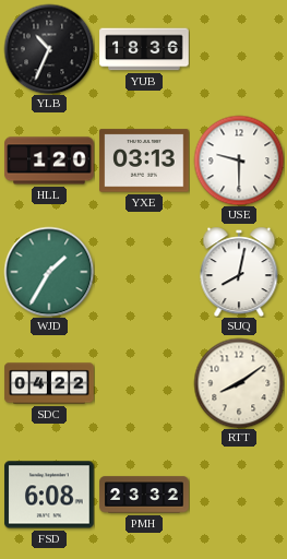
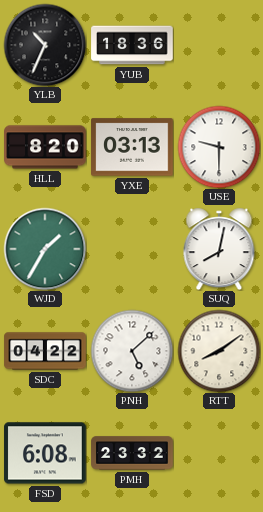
HLL: 1:20 -> 8:20
PNH: none -> 5:08
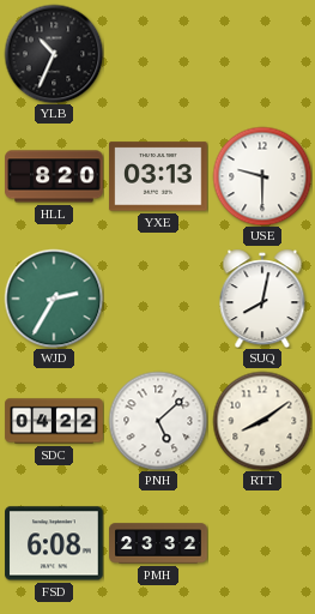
YUB: 18:36 -> none
WJD: 1:35 -> 2:35
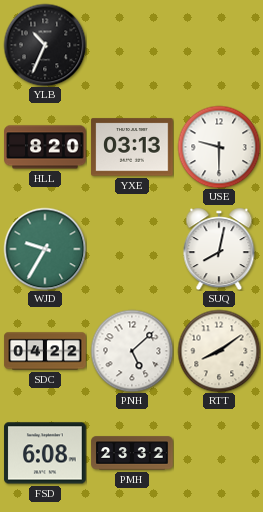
WJD: 2:35 -> 9:35
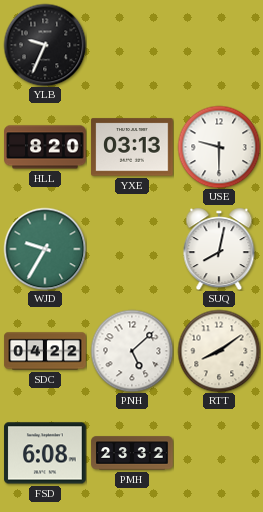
YLB: 10:34 -> 9:34
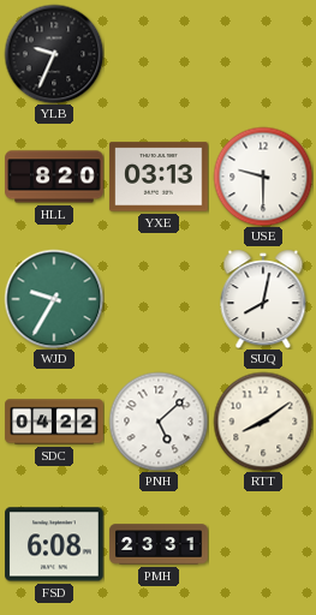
PMH: 23:32 -> 23:31
